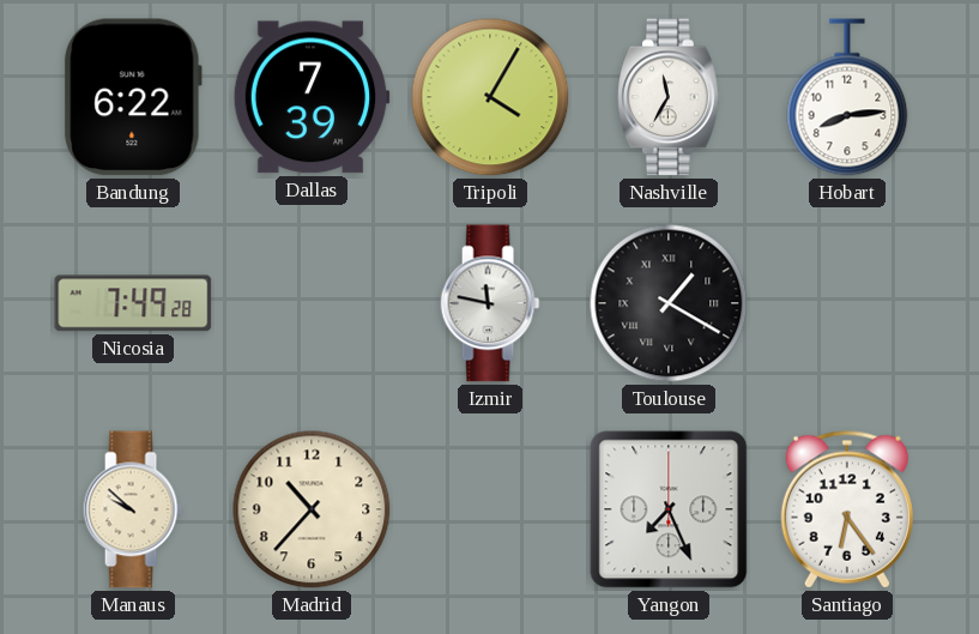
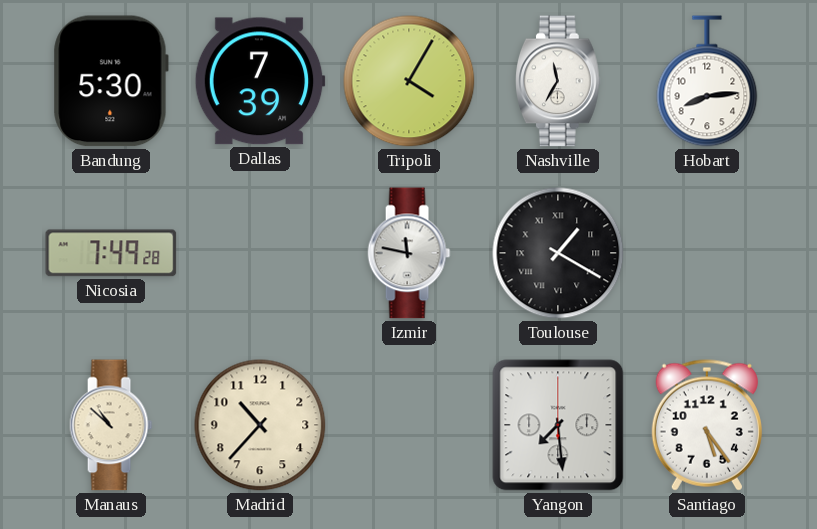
Bandung: 6:22 -> 5:30
Manaus: 9:52 -> 10:52
Yangon: 7:26 -> 7:29
Santiago: 6:24 -> 5:24
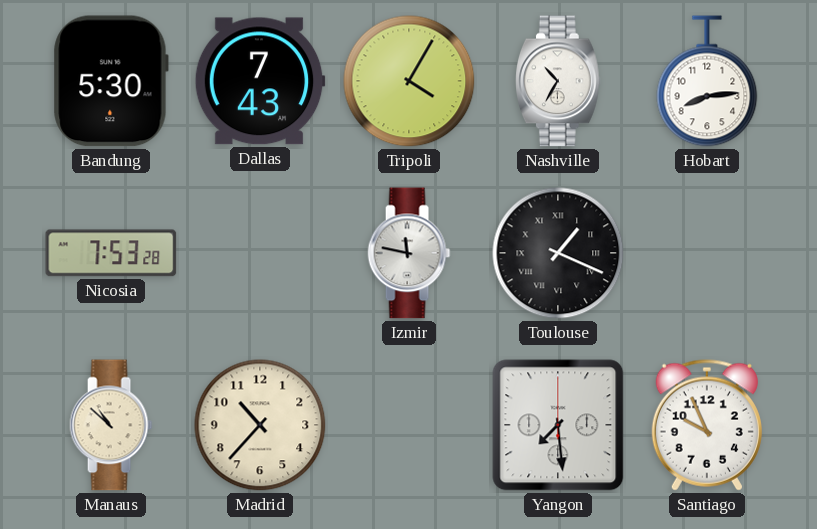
Dallas: 7:39 -> 7:43
Nashville: 11:35 -> 10:35
Nicosia: 7:49 -> 7:53
Toulouse: 1:20 -> 1:19
Santiago: 5:24 -> 9:56
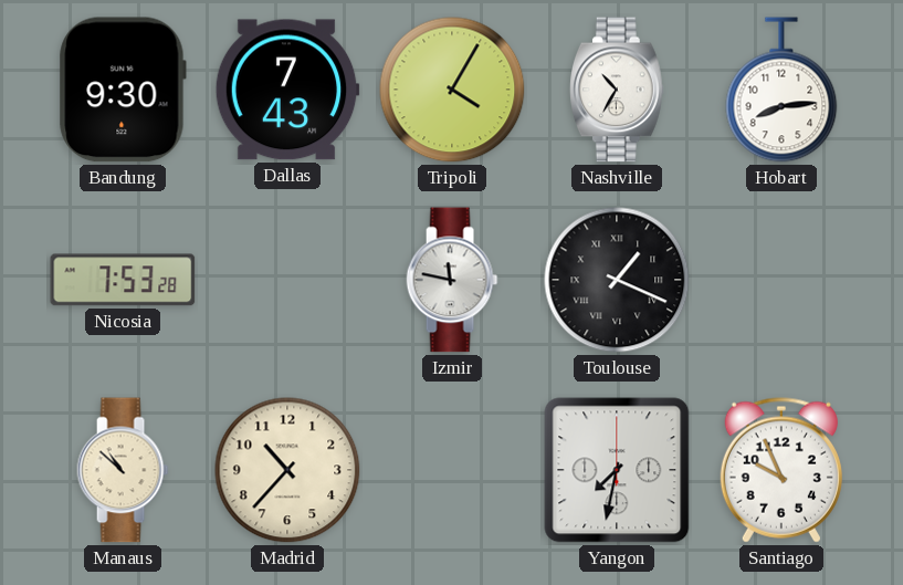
Bandung: 5:30 -> 9:30
Yangon: 7:29 -> 7:32
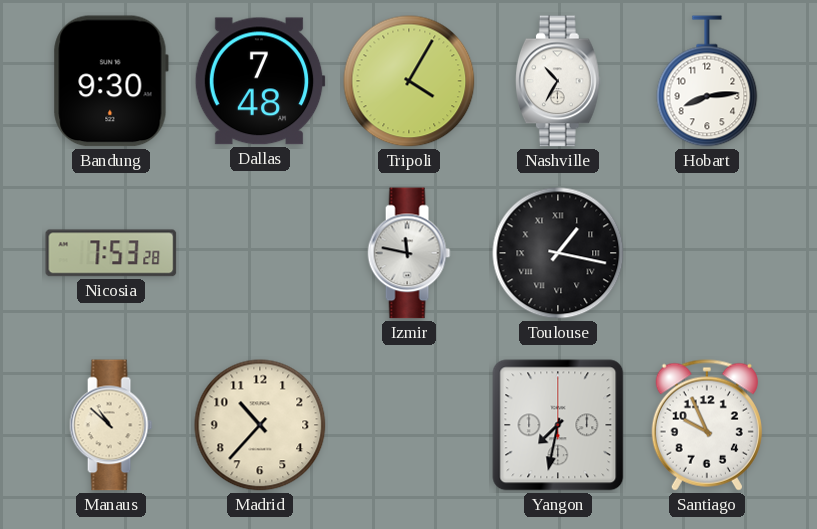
Dallas: 7:43 -> 7:48
Toulouse: 1:19 -> 1:17
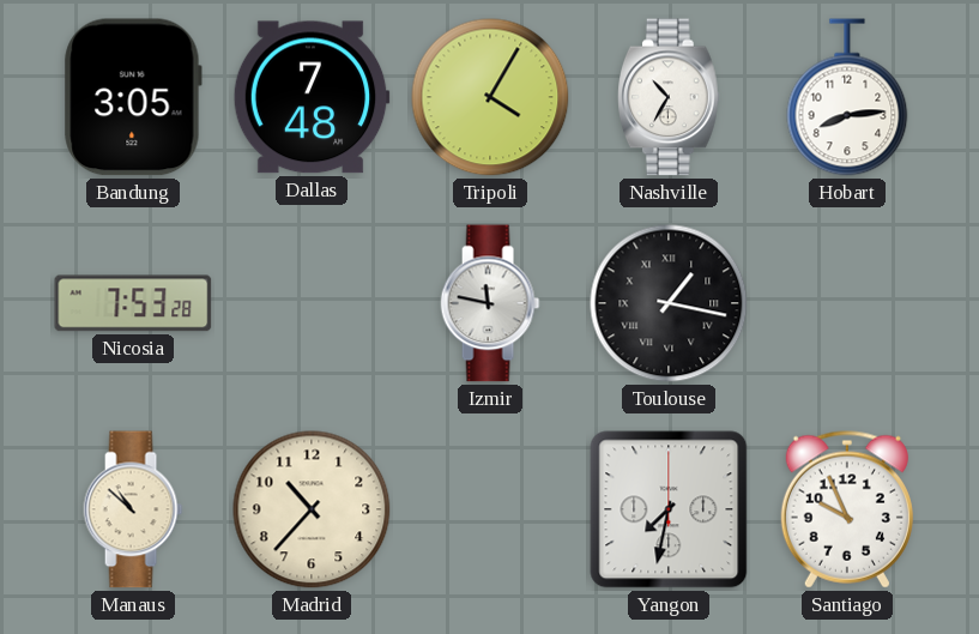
Bandung: 9:30 -> 3:05
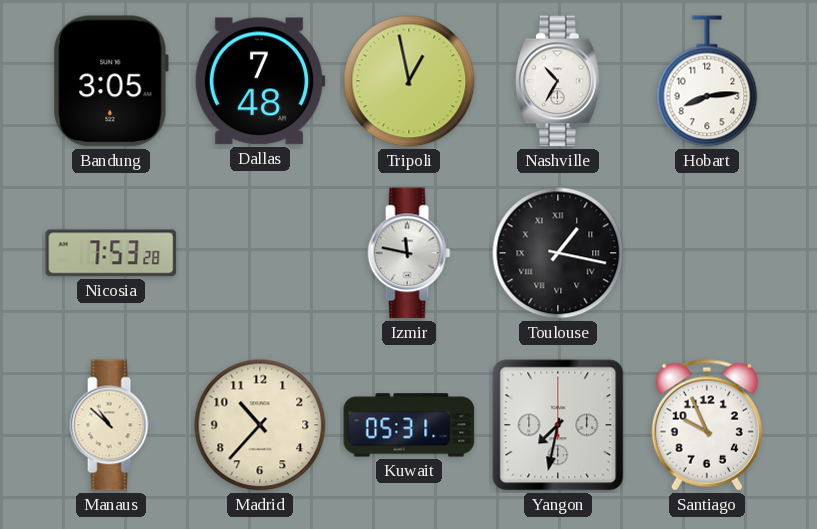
Tripoli: 4:05 -> 12:58
Kuwait: none -> 05:31
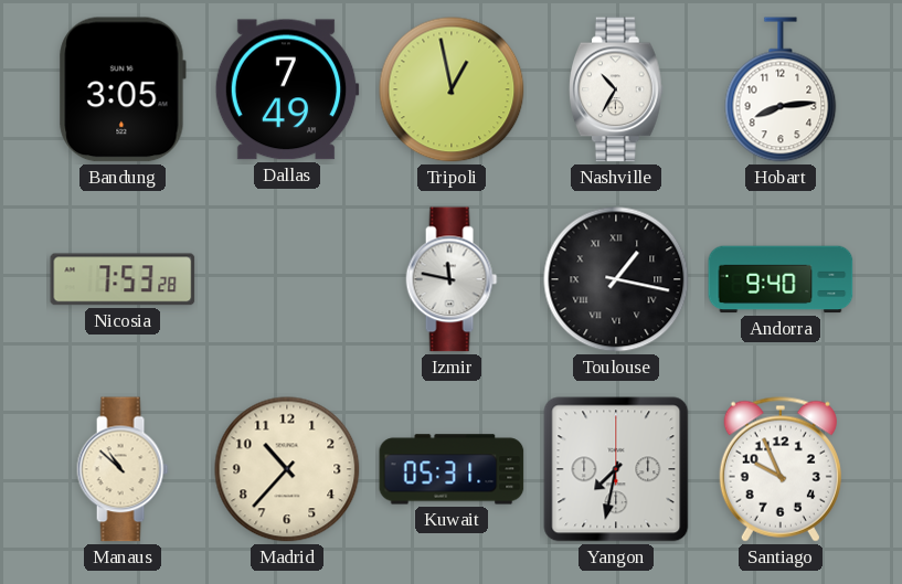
Dallas: 7:48 -> 7:49
Andorra: none -> 9:40
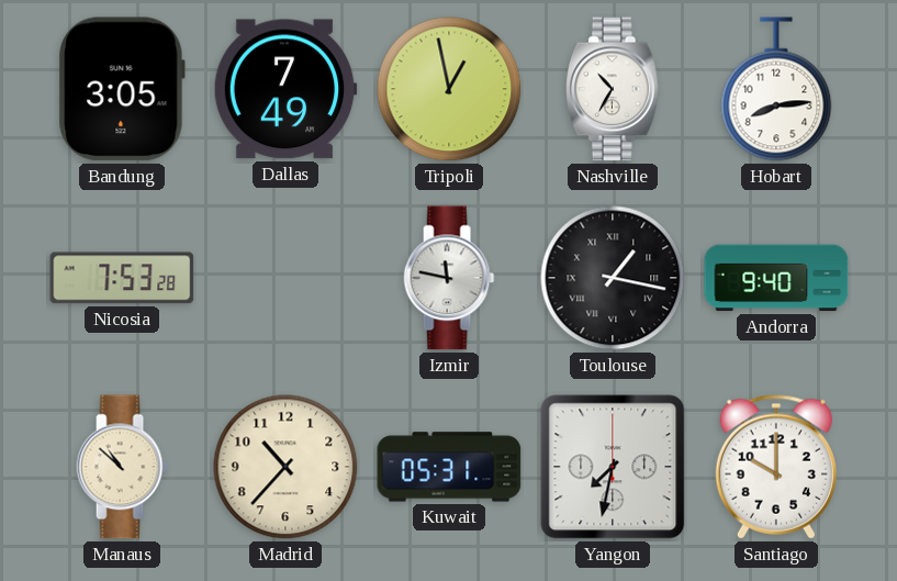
Santiago: 9:56 -> 10:00
